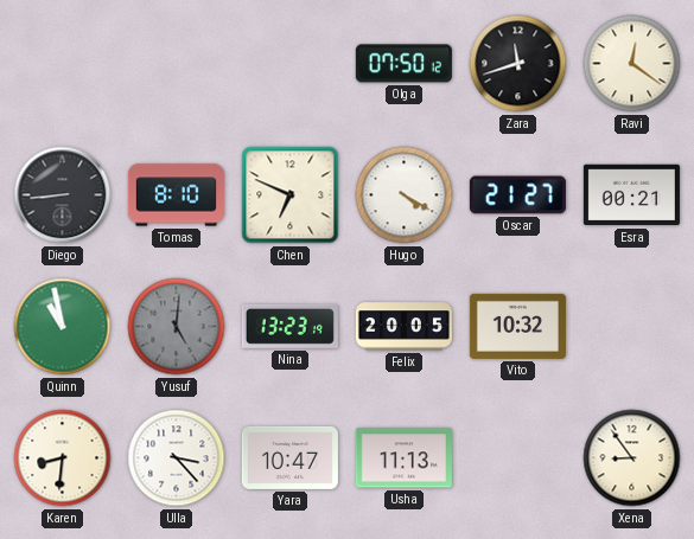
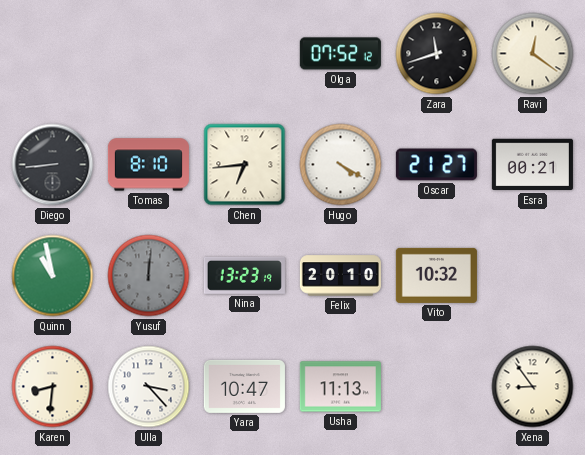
Olga: 07:50 -> 07:52
Chen: 6:49 -> 6:44
Yusuf: 5:01 -> 12:01
Felix: 20:05 -> 20:10
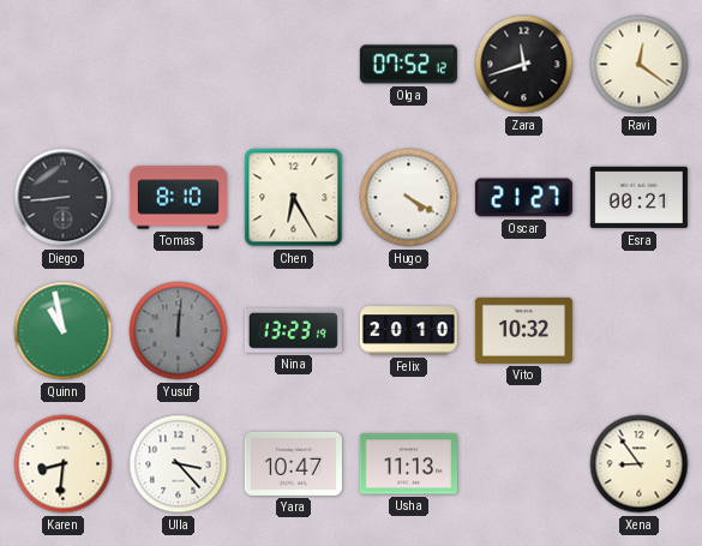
Chen: 6:44 -> 6:25
